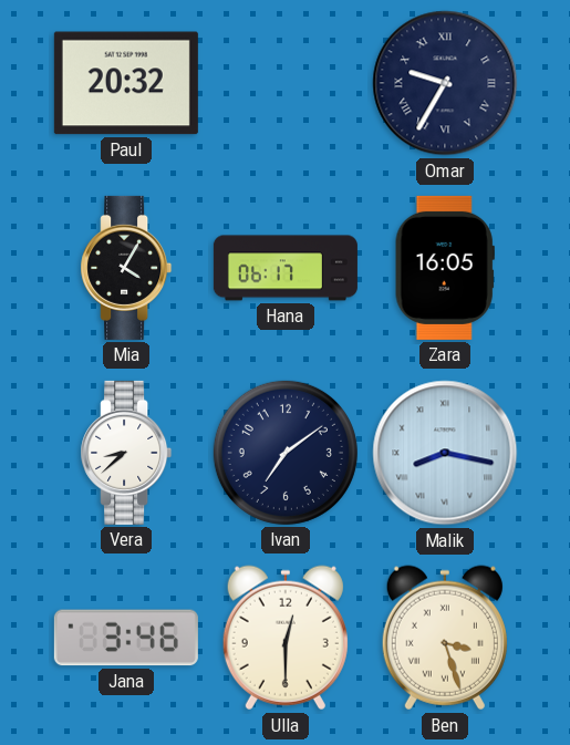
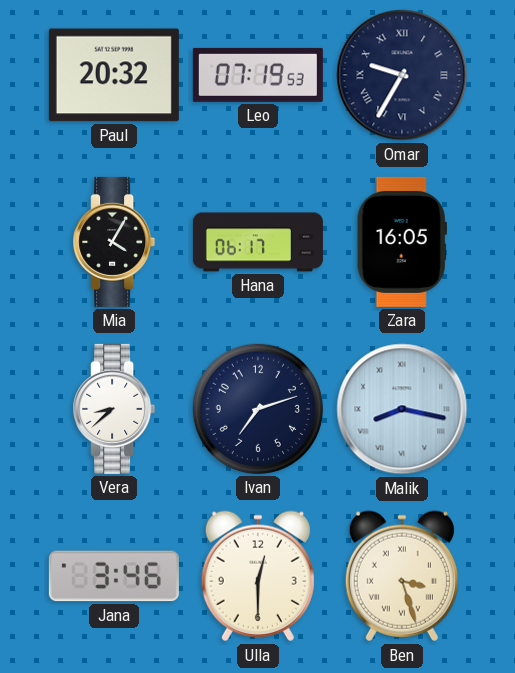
Leo: none -> 07:19
Ivan: 7:09 -> 7:12
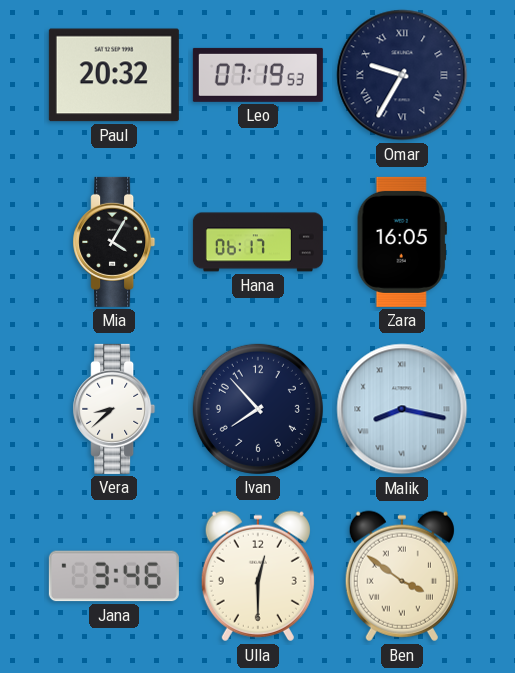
Ivan: 7:12 -> 7:53
Ben: 3:27 -> 3:51
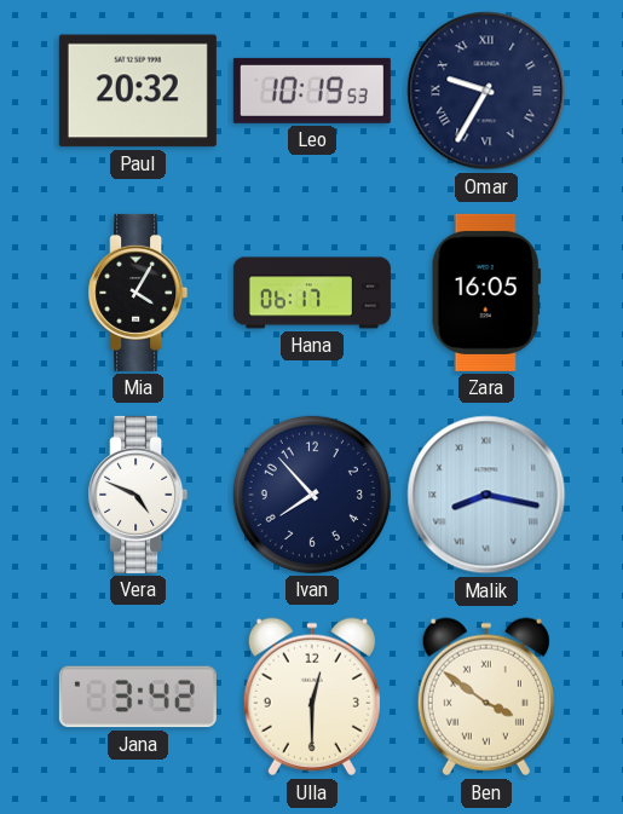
Leo: 07:19 -> 10:19
Vera: 8:38 -> 4:49
Jana: 3:46 -> 3:42
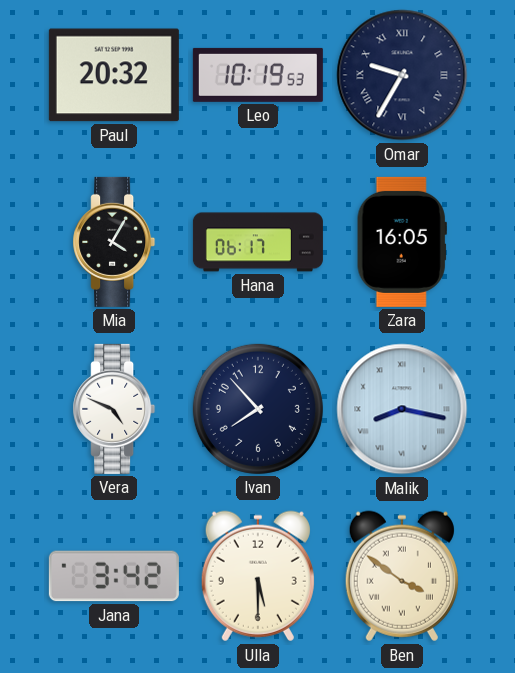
Ulla: 12:30 -> 5:30
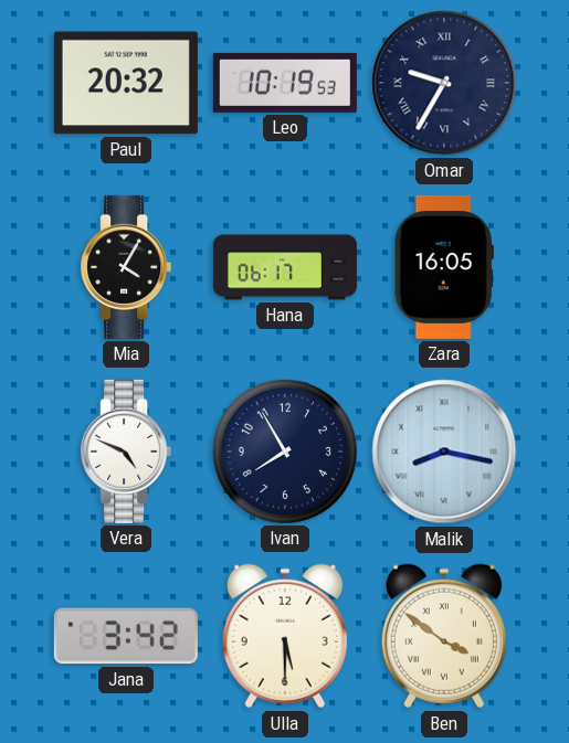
Ivan: 7:53 -> 7:55
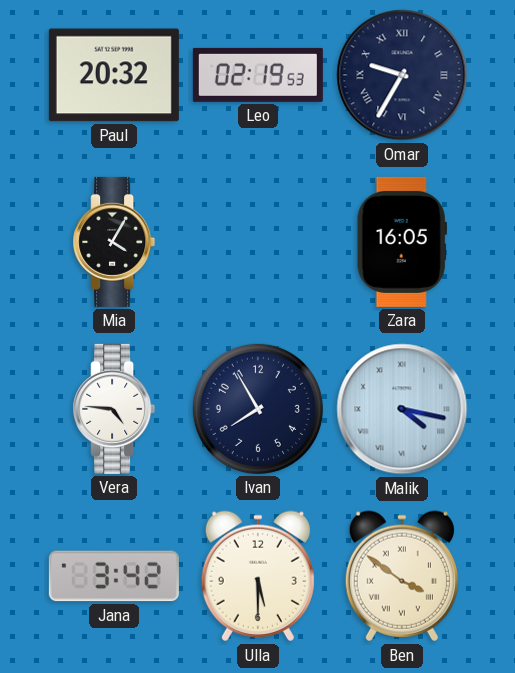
Leo: 10:19 -> 02:19
Hana: 06:17 -> none
Vera: 4:49 -> 4:46
Malik: 8:17 -> 4:17
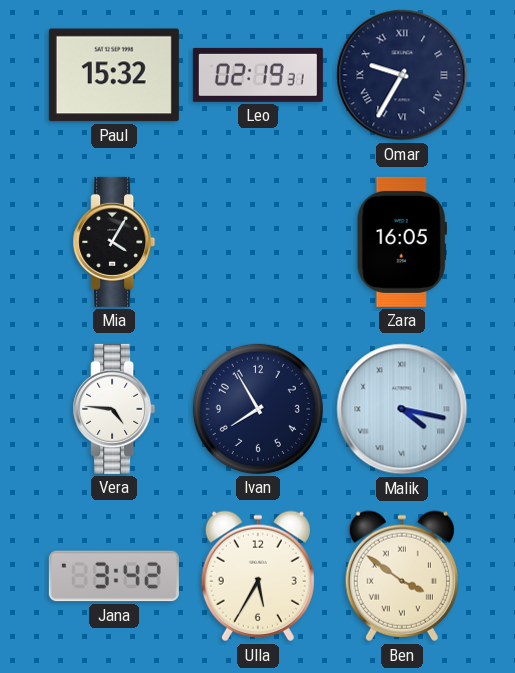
Paul: 20:32 -> 15:32
Leo: 02:19:53 -> 02:19:31
Ulla: 5:30 -> 5:35
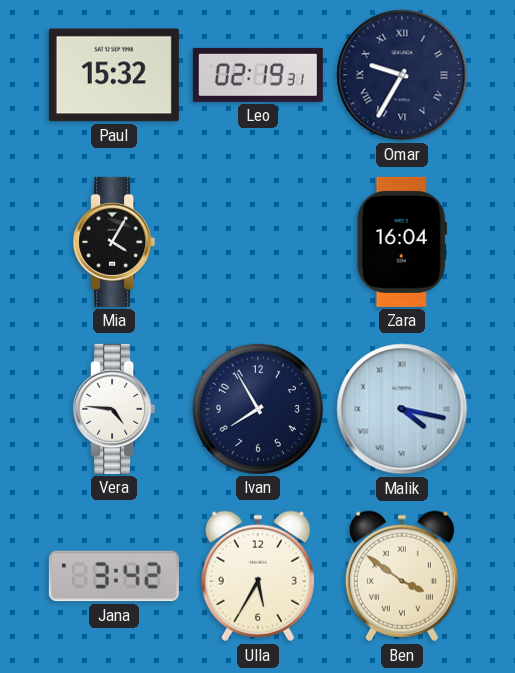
Zara: 16:05 -> 16:04
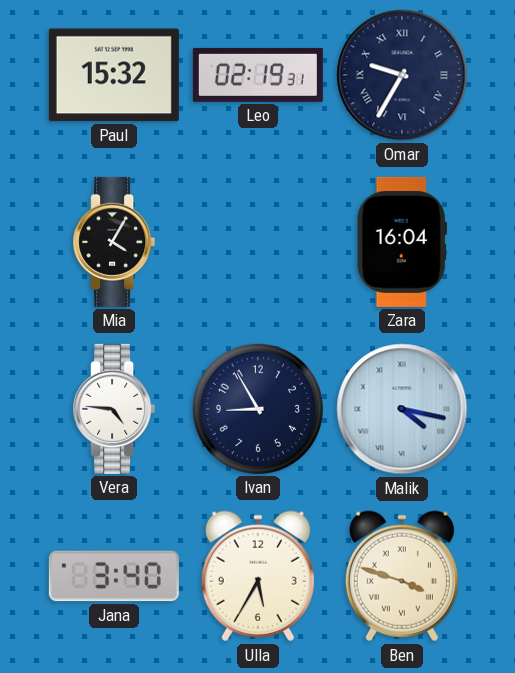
Ivan: 7:55 -> 8:55
Jana: 3:42 -> 3:40
Ben: 3:51 -> 3:48
